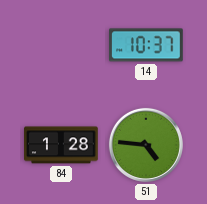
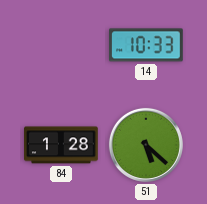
14: 10:37 -> 10:33
51: 4:46 -> 5:22
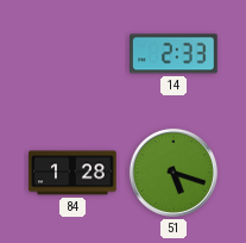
14: 10:33 -> 2:33
51: 5:22 -> 5:18
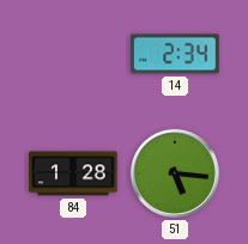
14: 2:33 -> 2:34
51: 5:18 -> 5:16
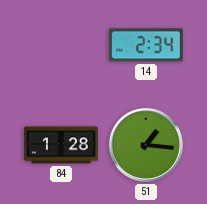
51: 5:16 -> 1:16
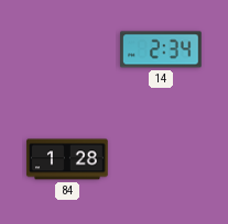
51: 1:16 -> none
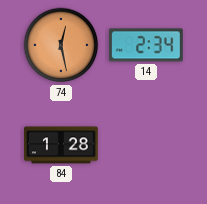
74: none -> 12:28
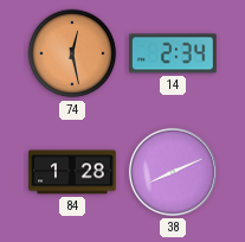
38: none -> 8:11
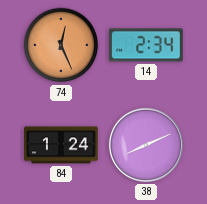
74: 12:28 -> 12:26
84: 1:28 -> 1:24
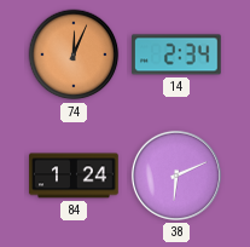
74: 12:26 -> 12:04
38: 8:11 -> 6:11
